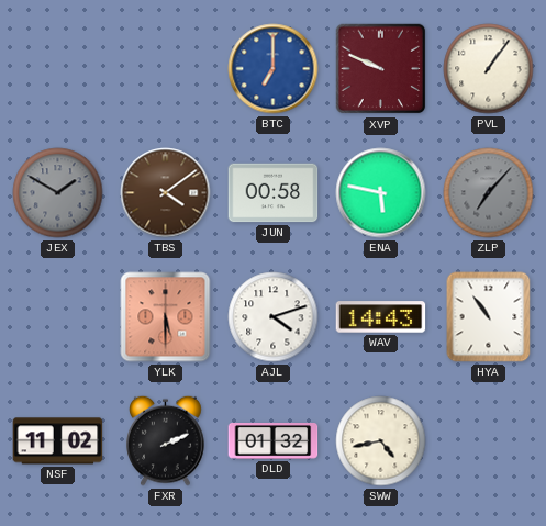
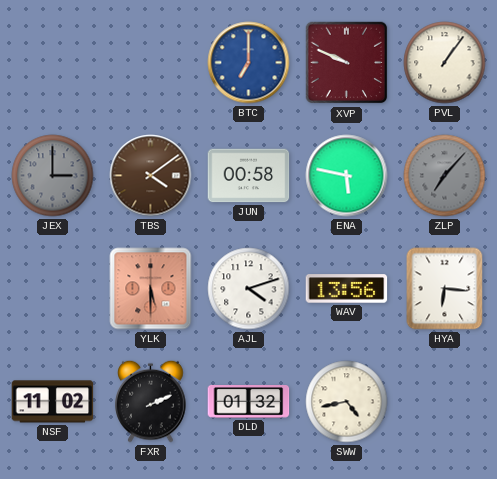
JEX: 1:50 -> 3:00
WAV: 14:43 -> 13:56
HYA: 10:54 -> 6:16
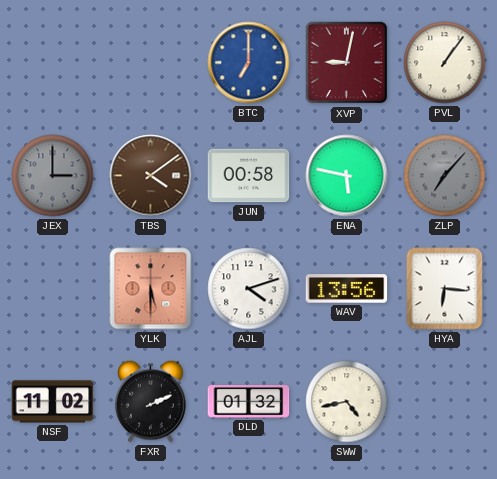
XVP: 9:49 -> 9:02
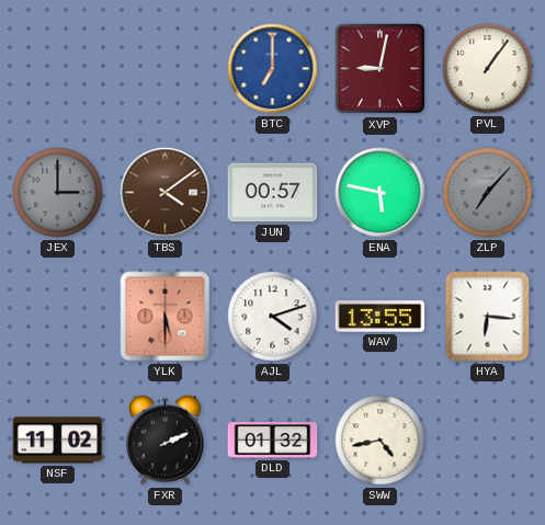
JUN: 00:58 -> 00:57
WAV: 13:56 -> 13:55
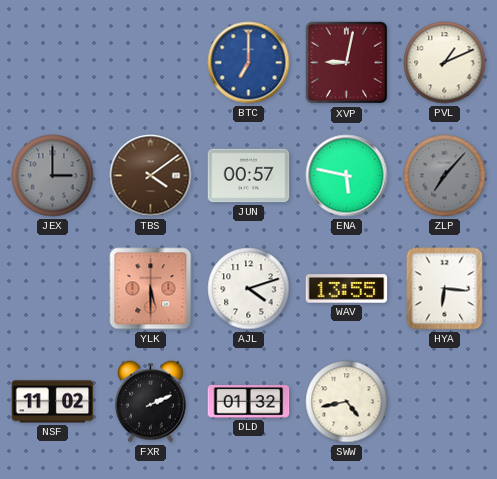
PVL: 1:06 -> 1:11
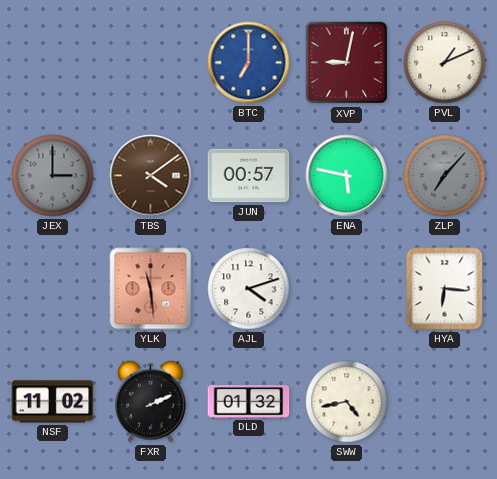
YLK: 5:30 -> 11:29
WAV: 13:55 -> none
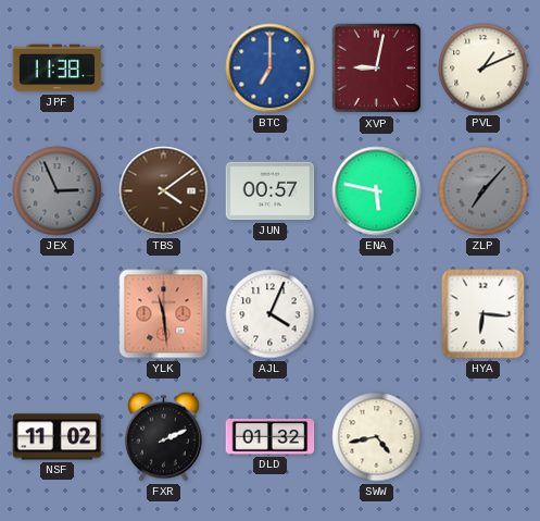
JPF: none -> 11:38
JEX: 3:00 -> 2:56
AJL: 4:12 -> 4:04
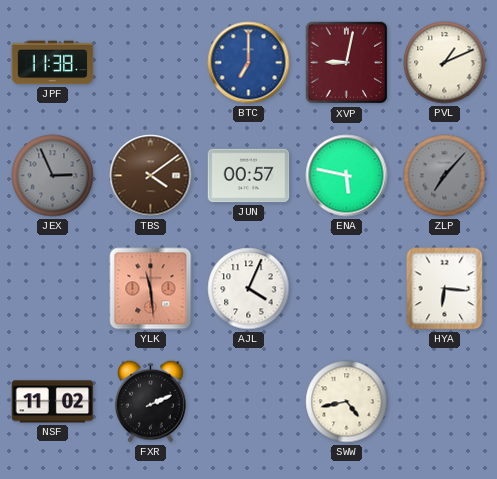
DLD: 01:32 -> none
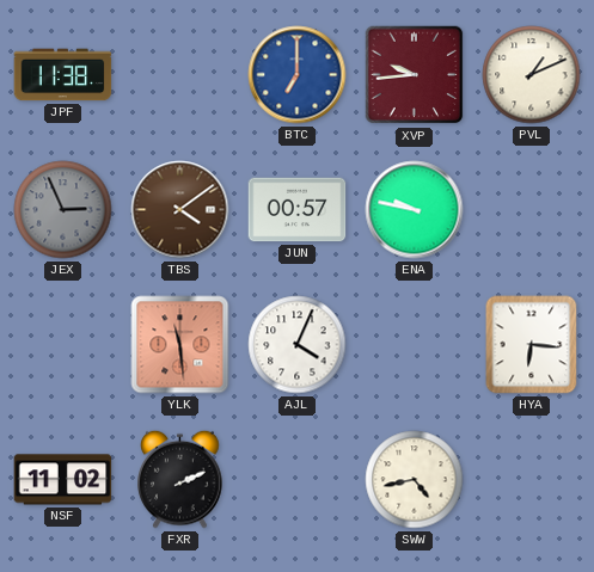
XVP: 9:02 -> 9:44
ENA: 5:47 -> 9:47
ZLP: 7:07 -> none
